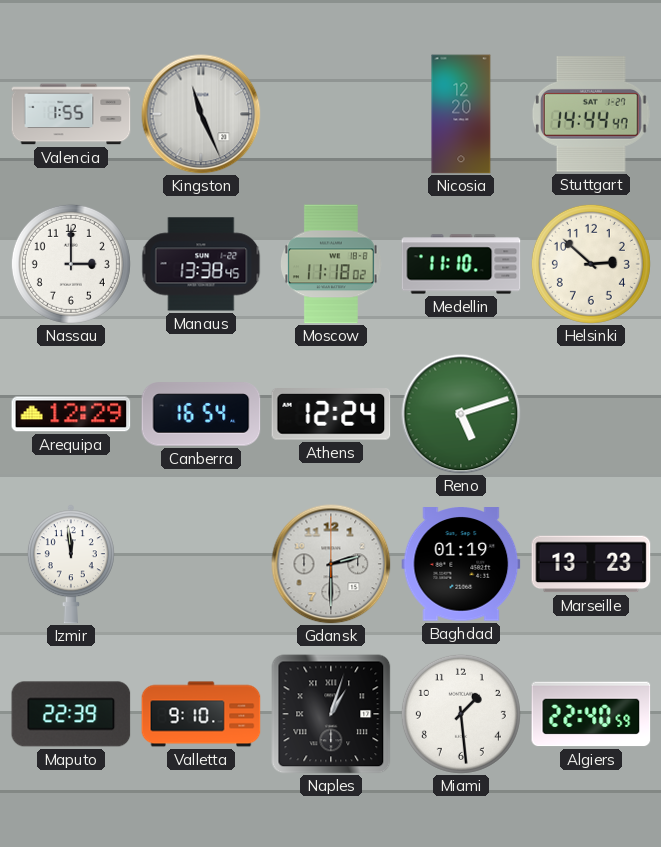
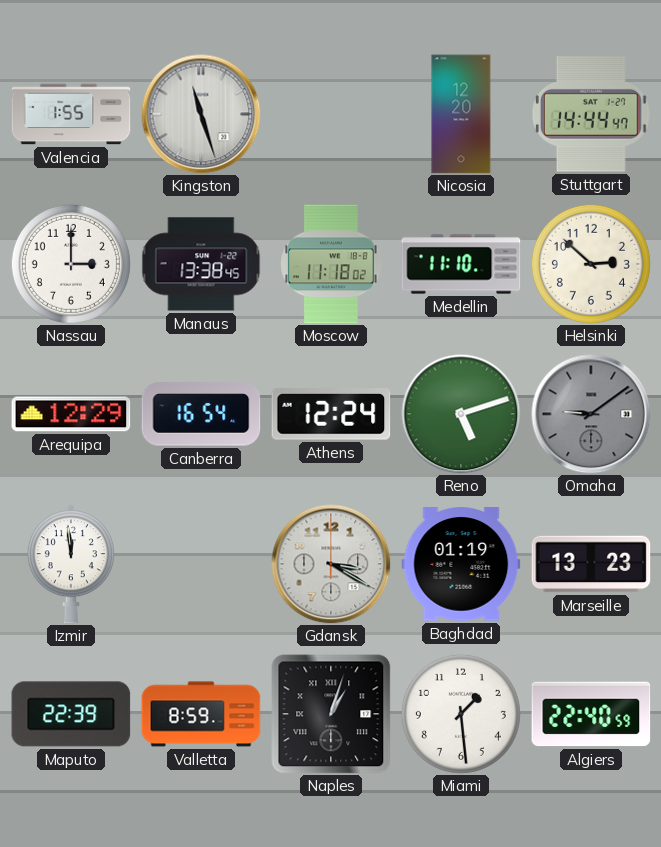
Kingston: 11:26 -> 11:27
Omaha: none -> 9:09
Gdansk: 2:30 -> 3:20
Valletta: 9:10 -> 8:59
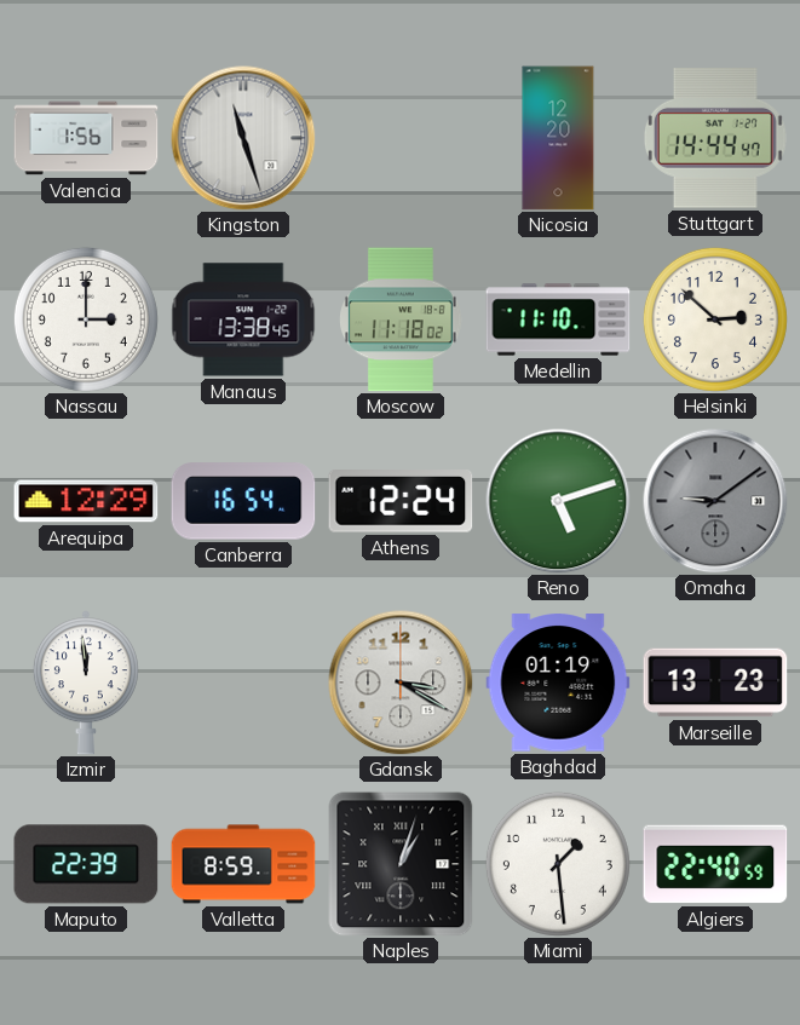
Valencia: 1:55 -> 1:56
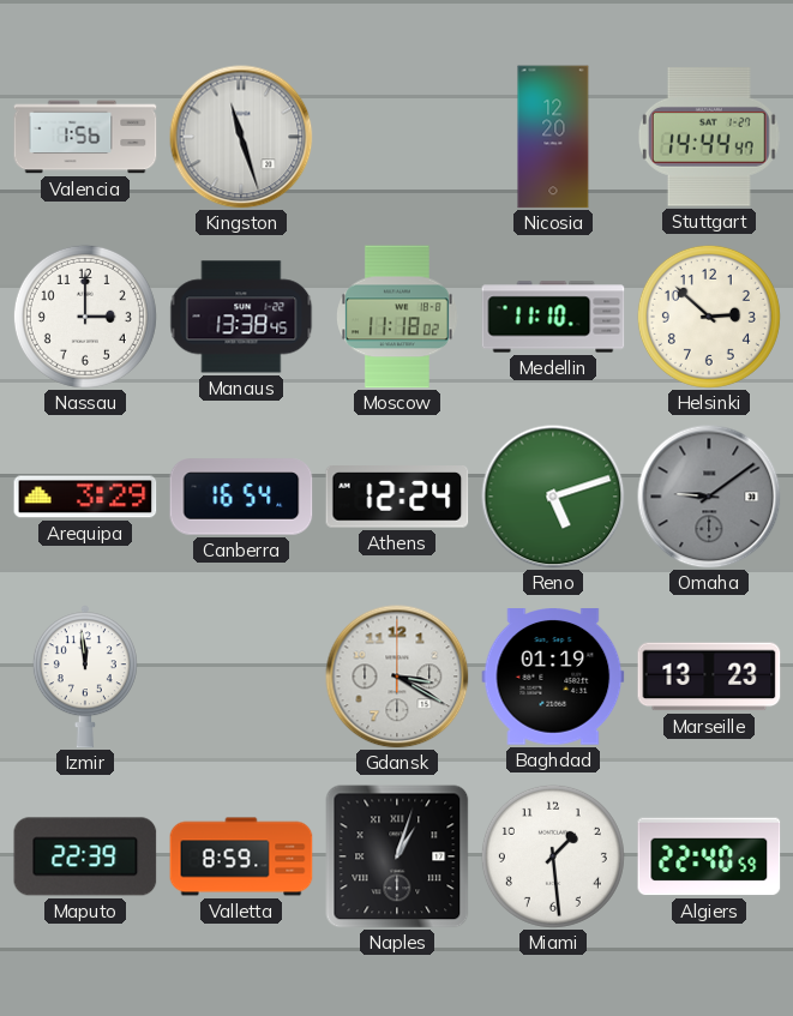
Arequipa: 12:29 -> 3:29
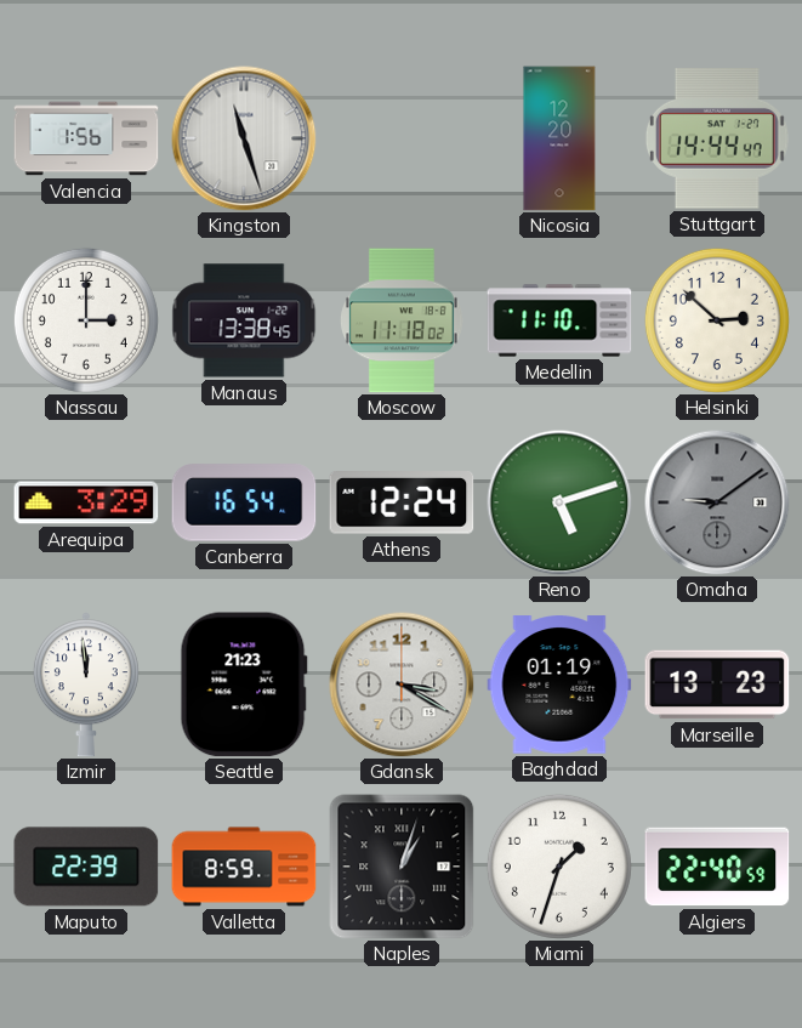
Seattle: none -> 21:23
Miami: 1:29 -> 1:33
